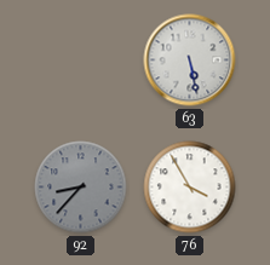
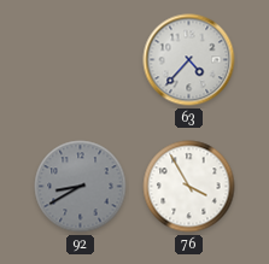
63: 5:28 -> 4:37
92: 8:37 -> 8:40
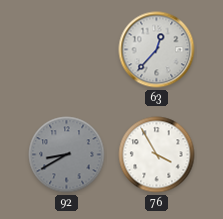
63: 4:37 -> 12:37
